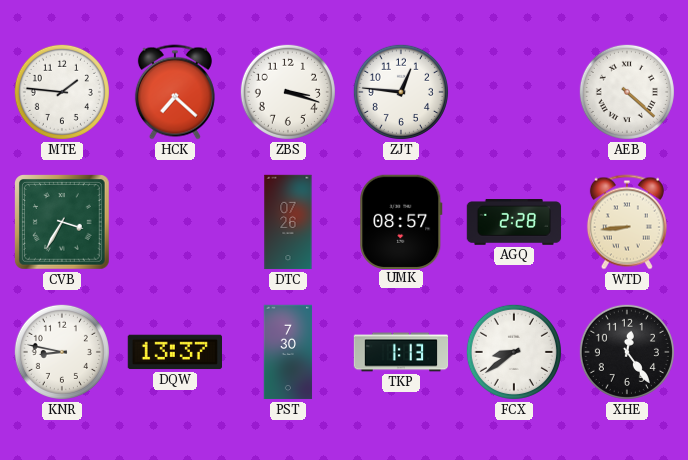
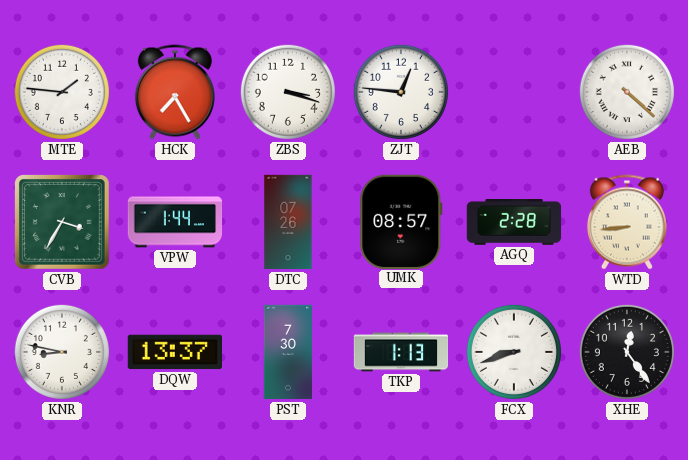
HCK: 7:22 -> 7:25
VPW: none -> 1:44
FCX: 8:39 -> 8:42
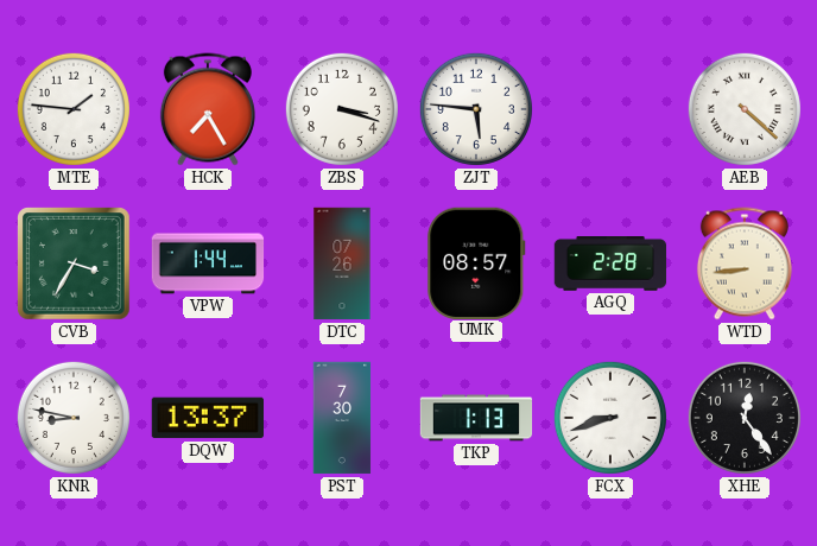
ZJT: 12:46 -> 5:46
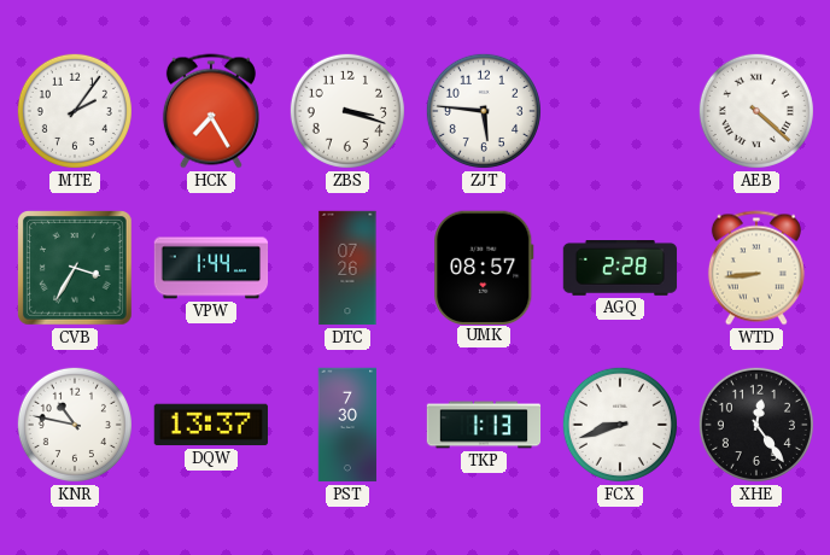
MTE: 1:46 -> 2:06
KNR: 8:47 -> 10:47
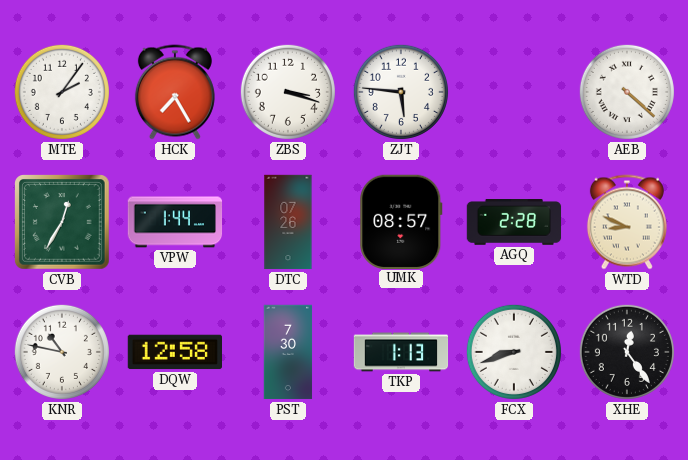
CVB: 3:35 -> 12:35
WTD: 8:44 -> 8:49
DQW: 13:37 -> 12:58
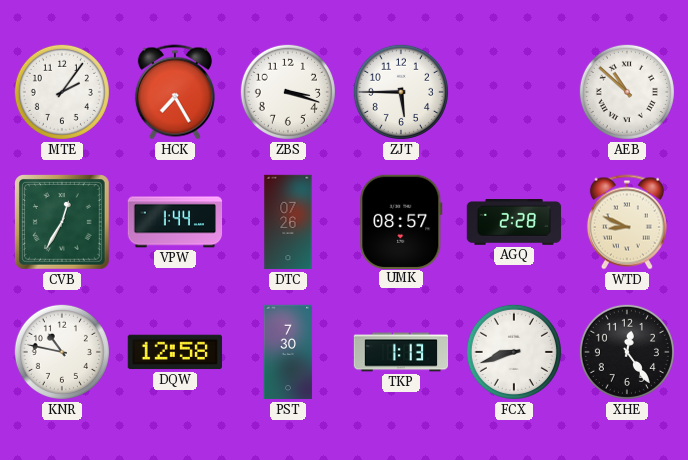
ZJT: 5:46 -> 5:45
AEB: 4:22 -> 10:52
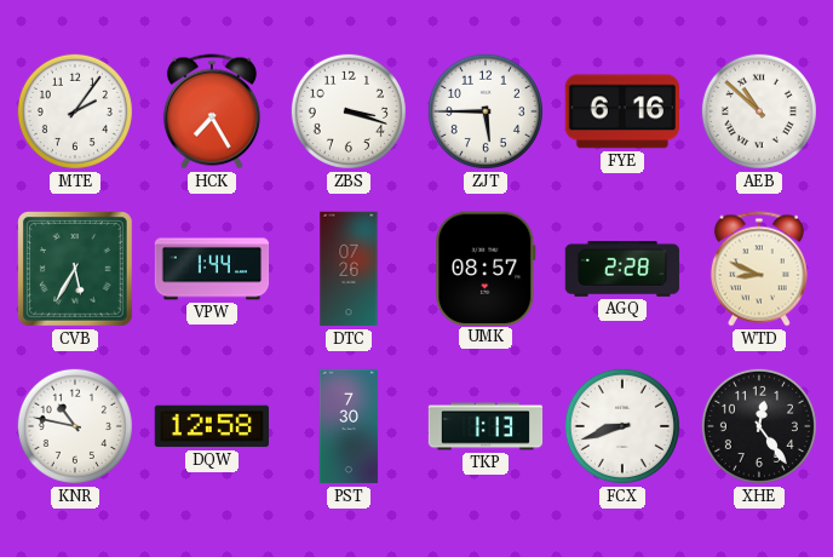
FYE: none -> 6:16
CVB: 12:35 -> 5:35
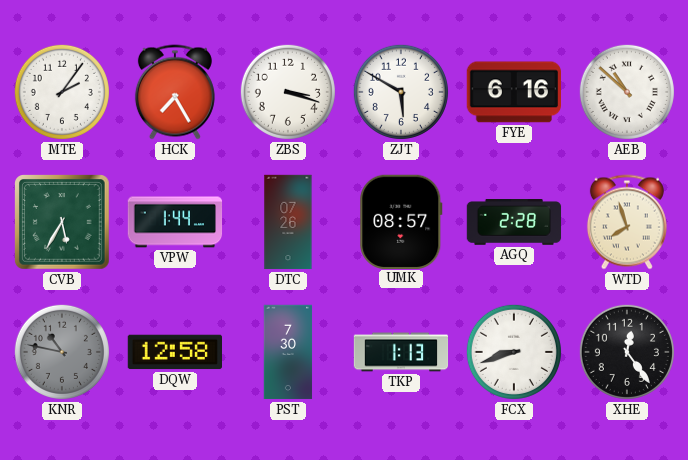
ZJT: 5:45 -> 5:50
WTD: 8:49 -> 7:57
KNR dial: white -> grey
